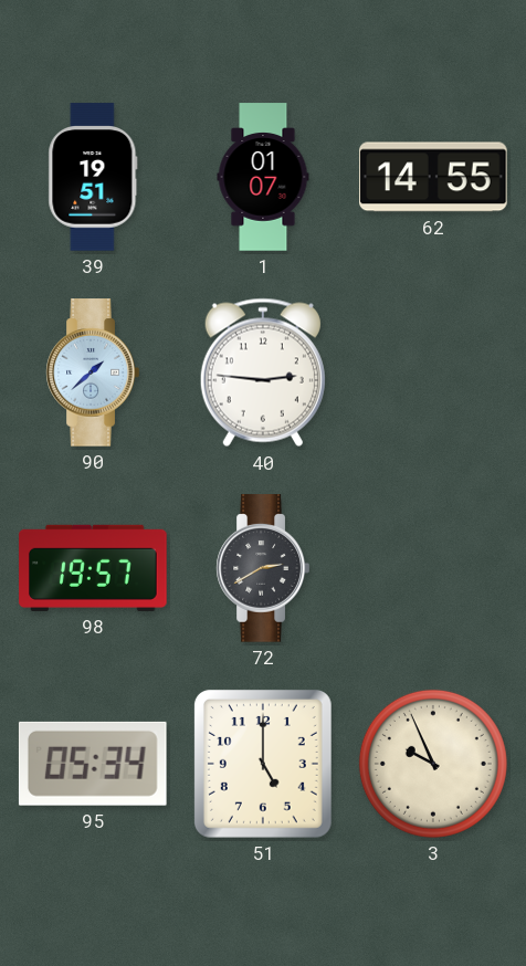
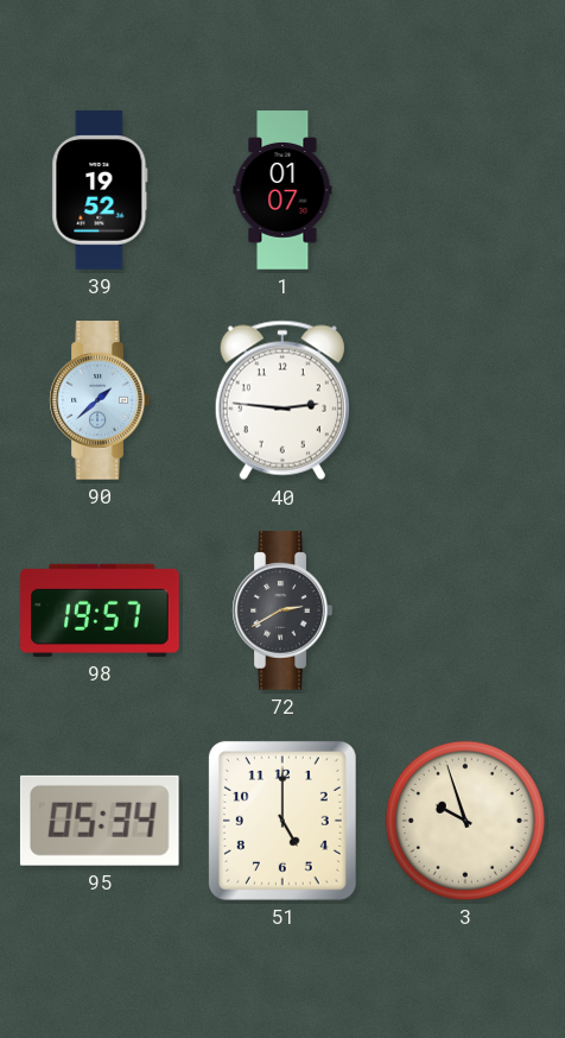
39: 19:51 -> 19:52
62: 14:55 -> none
3: 9:56 -> 9:57
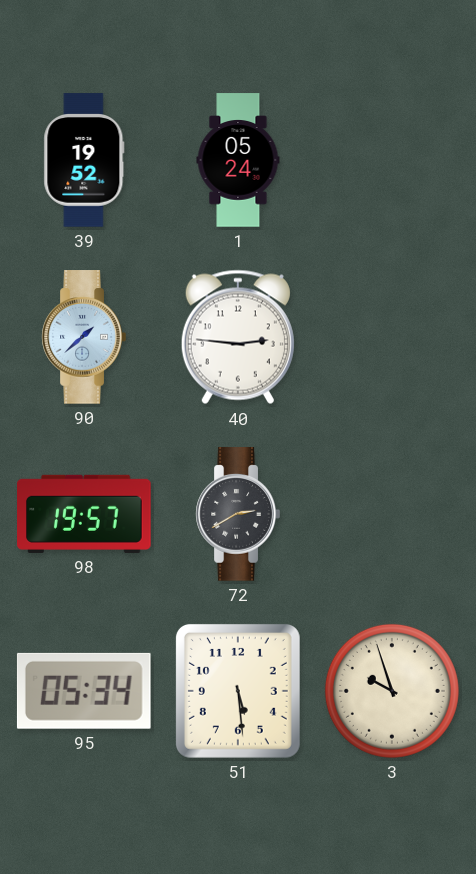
1: 01:07 -> 05:24
51: 5:00 -> 5:29
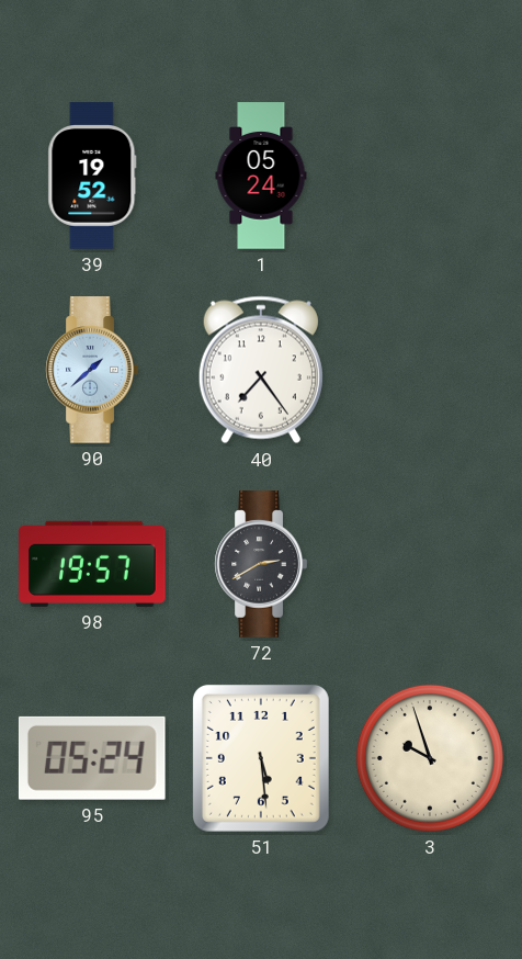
40: 2:46 -> 7:24
95: 05:34 -> 05:24
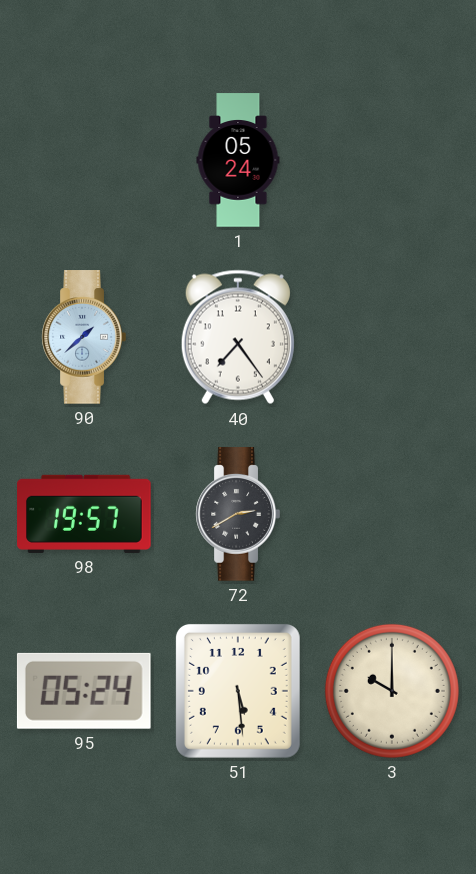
39: 19:52 -> none
3: 9:57 -> 10:00
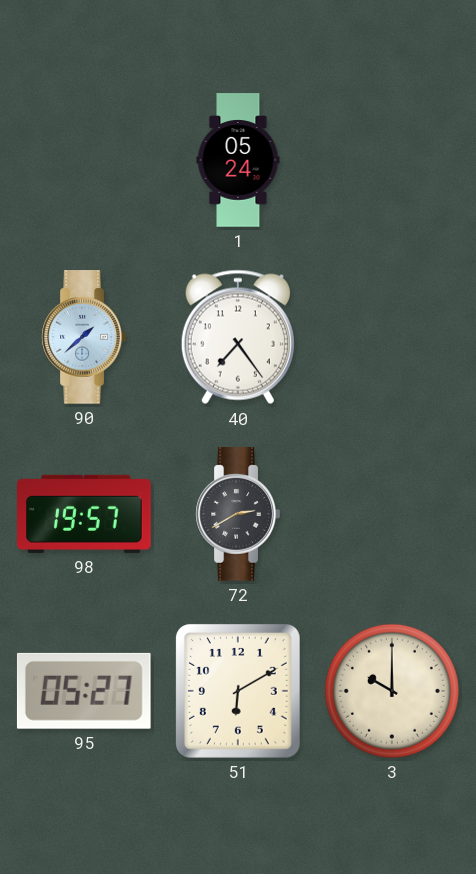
95: 05:24 -> 05:27
51: 5:29 -> 6:10
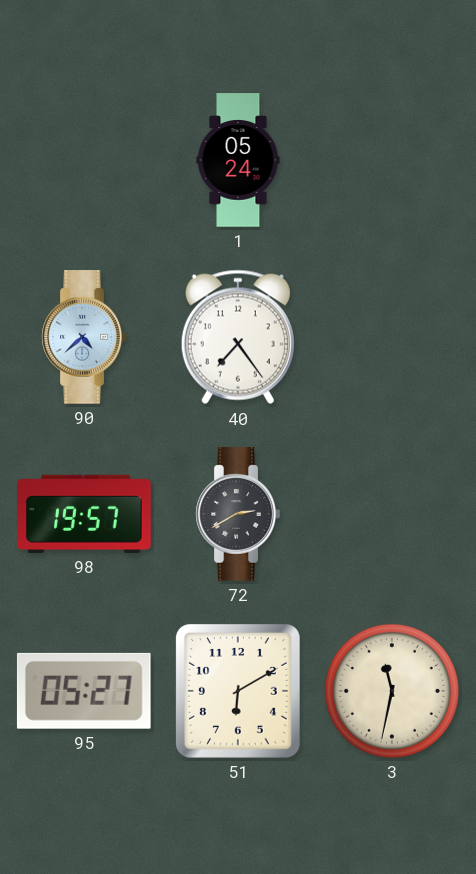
90: 1:38 -> 4:38
3: 10:00 -> 11:32
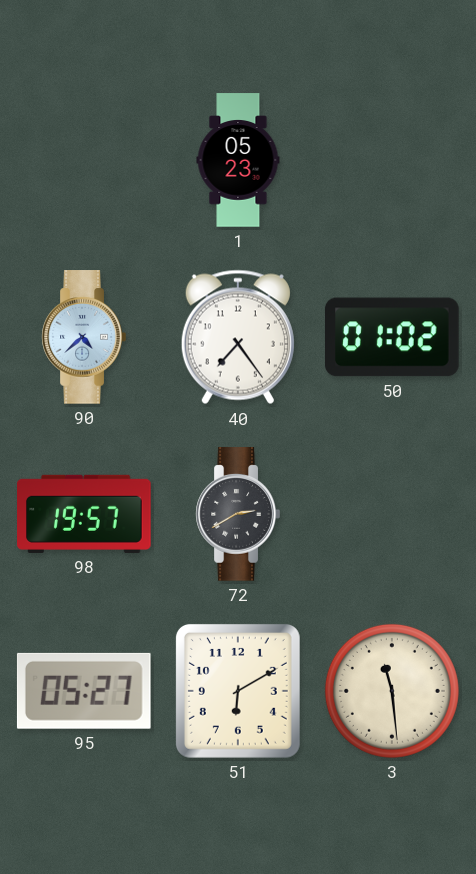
1: 05:24 -> 05:23
50: none -> 01:02
3: 11:32 -> 11:29
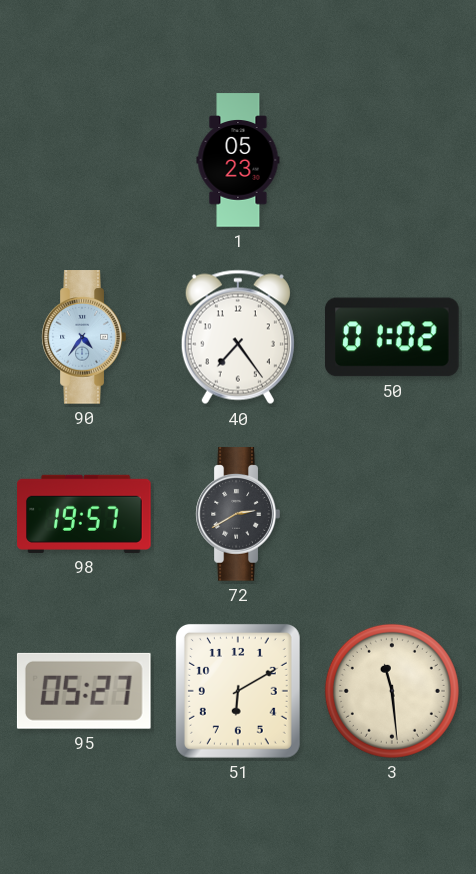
90: 4:38 -> 4:36
